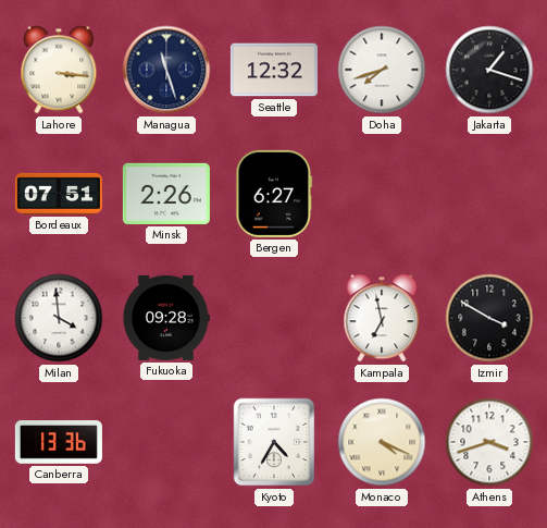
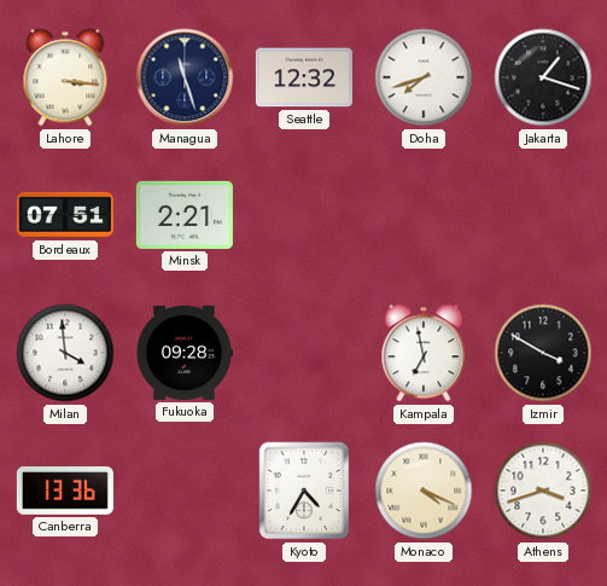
Minsk: 2:26 -> 2:21
Bergen: 6:27 -> none
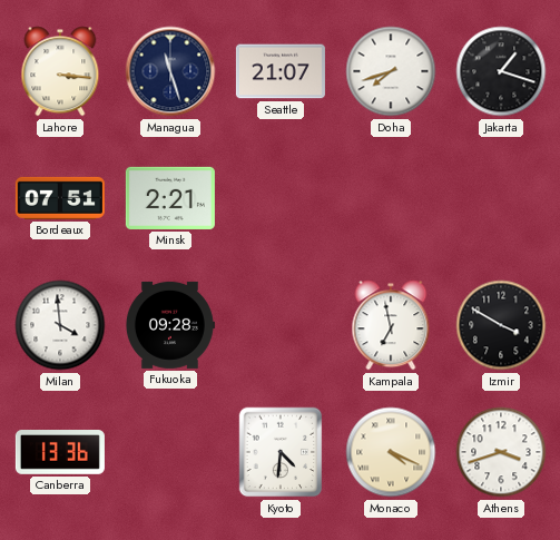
Seattle: 12:32 -> 21:07
Kyoto: 4:35 -> 4:31
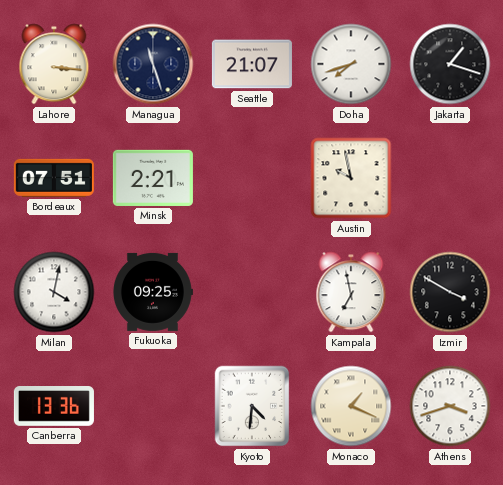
Austin: none -> 9:58
Milan: 3:59 -> 4:02
Fukuoka: 09:28 -> 09:25
Monaco: 4:19 -> 1:19
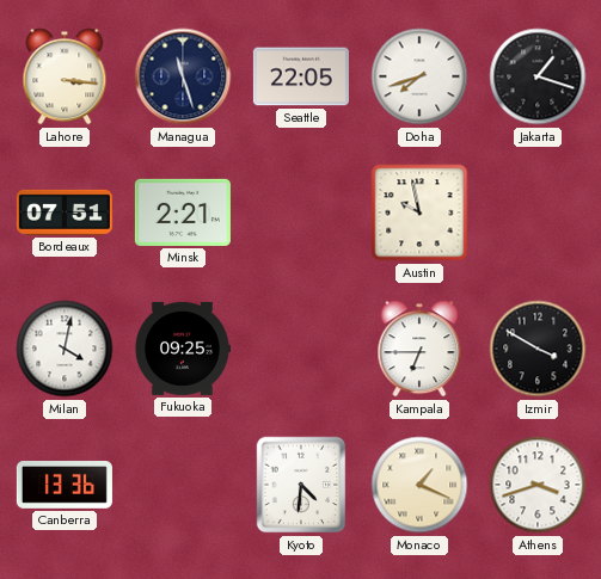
Seattle: 21:07 -> 22:05
Kampala: 6:58 -> 6:45
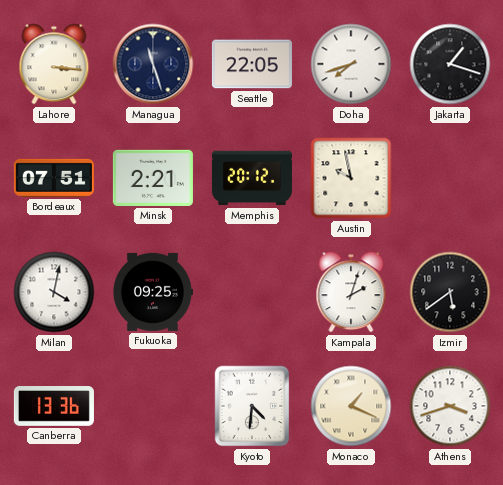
Memphis: none -> 20:12
Kampala: 6:45 -> 2:03
Izmir: 3:50 -> 5:39
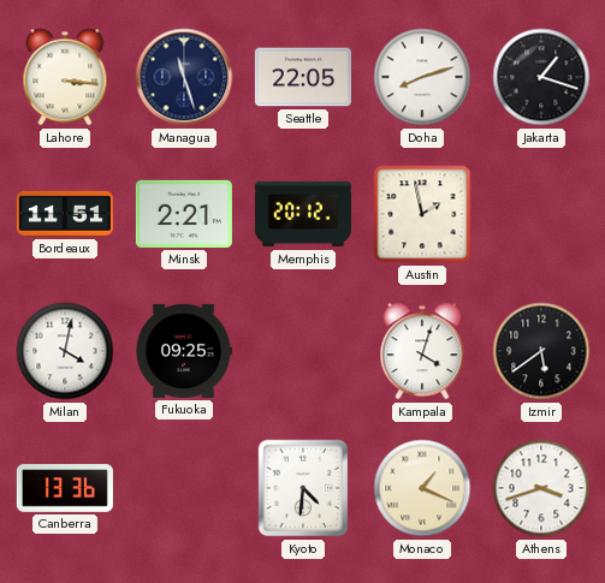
Doha: 7:42 -> 8:12
Bordeaux: 07:51 -> 11:51
Austin: 9:58 -> 1:58
Kampala: 2:03 -> 4:03
